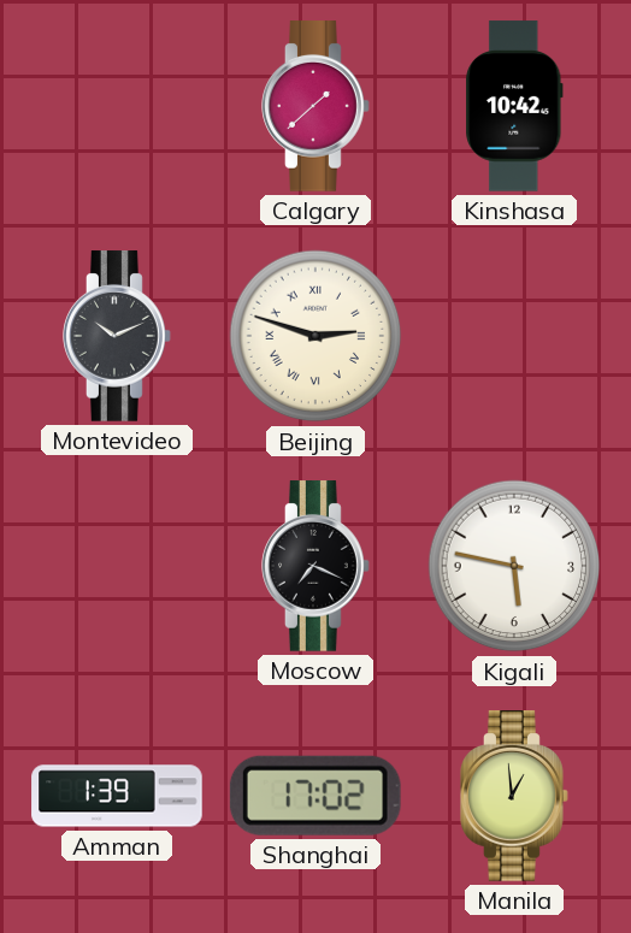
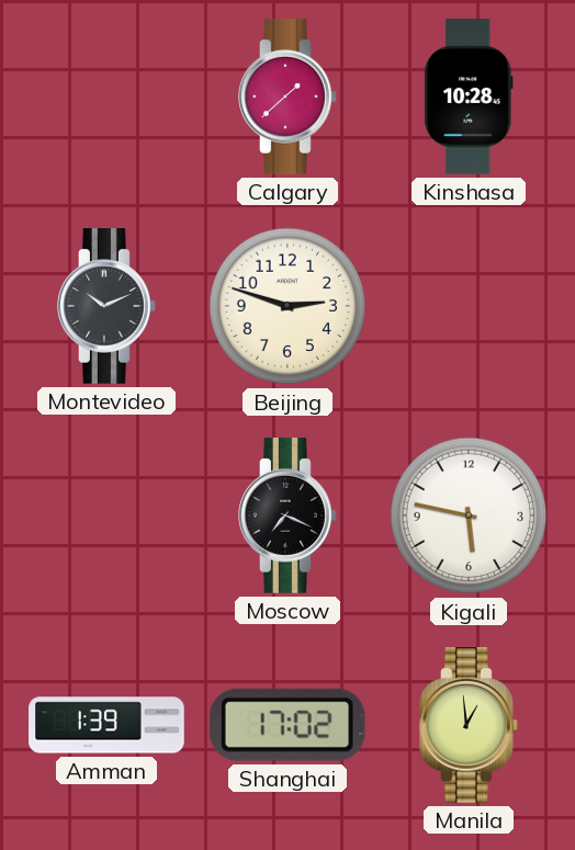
Kinshasa: 10:42 -> 10:28
Beijing numerals: Roman -> Arabic
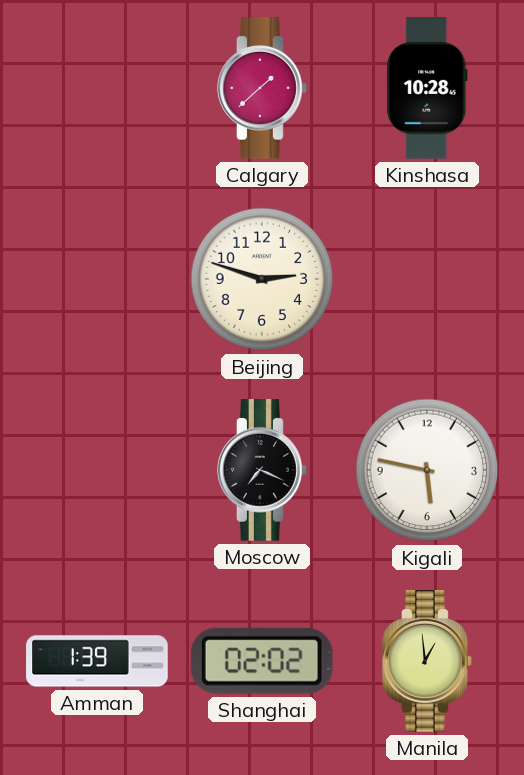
Montevideo: 10:11 -> none
Shanghai: 17:02 -> 02:02
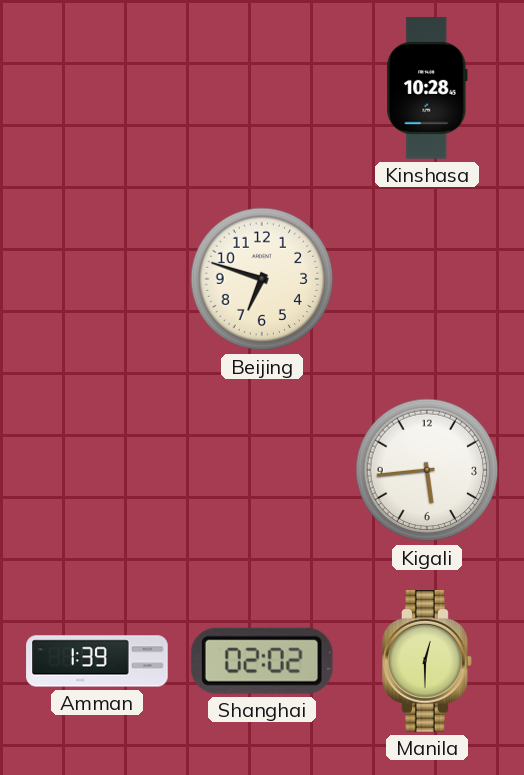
Calgary: 1:38 -> none
Beijing: 2:48 -> 6:48
Moscow: 7:19 -> none
Kigali: 5:47 -> 5:44
Manila: 12:59 -> 12:30
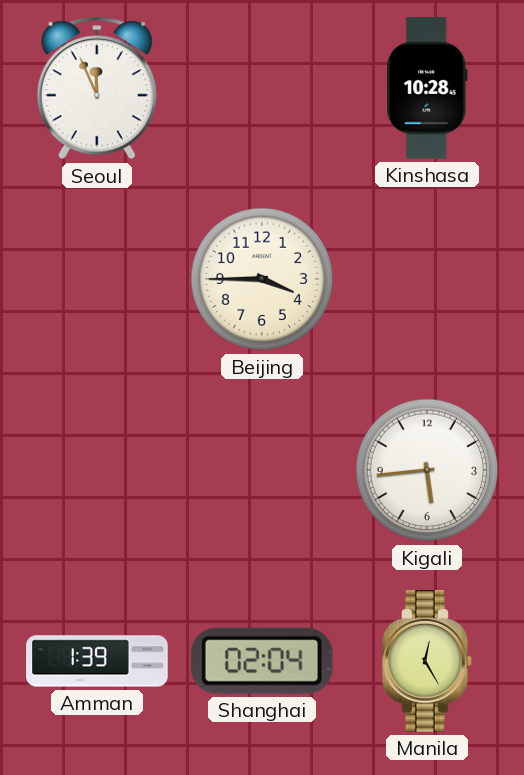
Seoul: none -> 11:56
Beijing: 6:48 -> 3:45
Shanghai: 02:02 -> 02:04
Manila: 12:30 -> 12:25
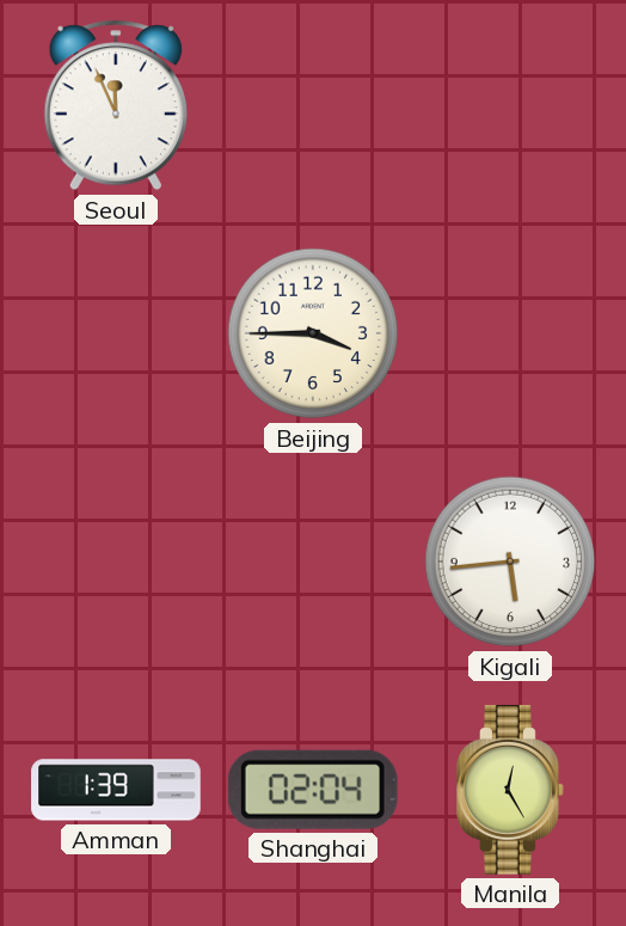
Kinshasa: 10:28 -> none
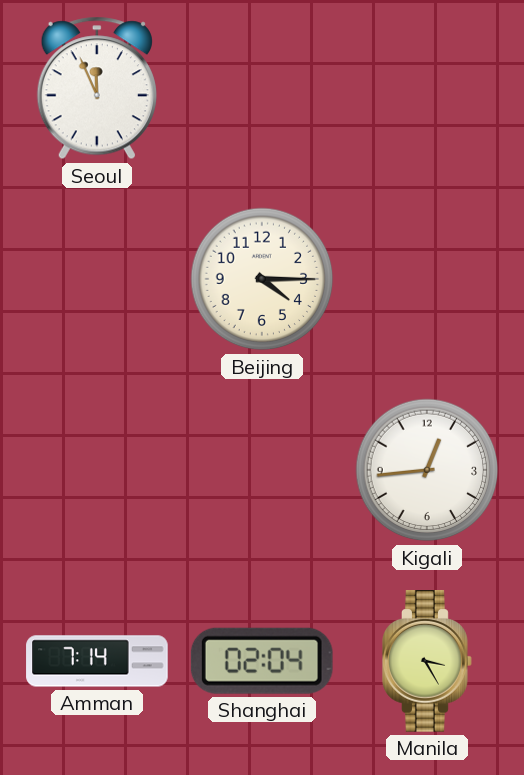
Beijing: 3:45 -> 4:15
Kigali: 5:44 -> 12:44
Amman: 1:39 -> 7:14
Manila: 12:25 -> 3:25
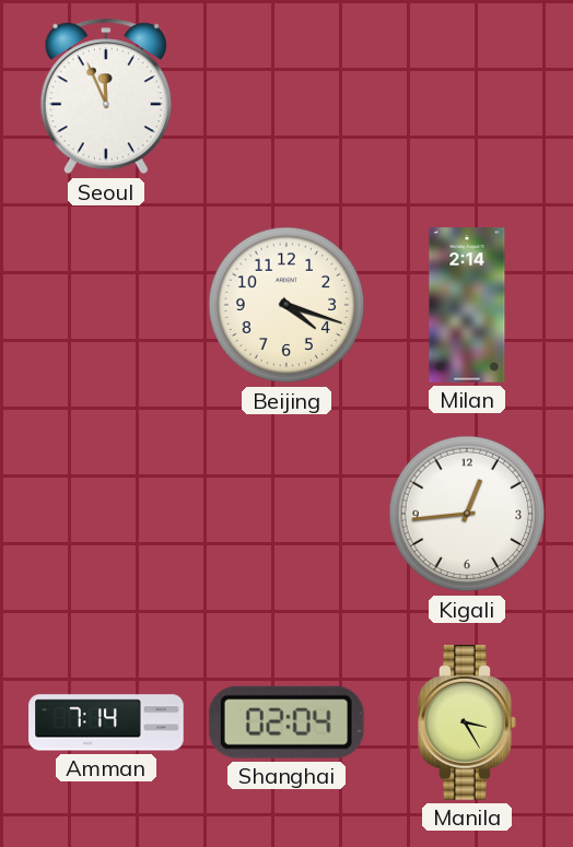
Beijing: 4:15 -> 4:18
Milan: none -> 2:14
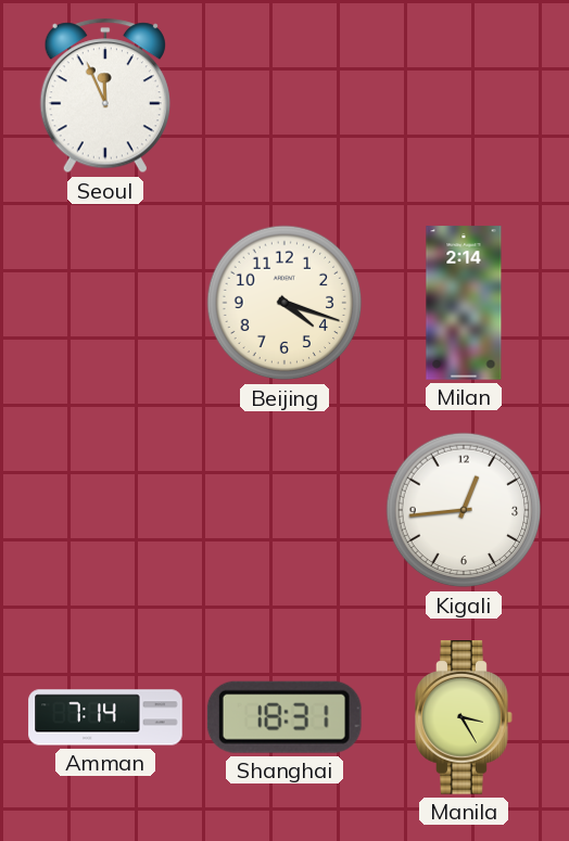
Shanghai: 02:04 -> 18:31
